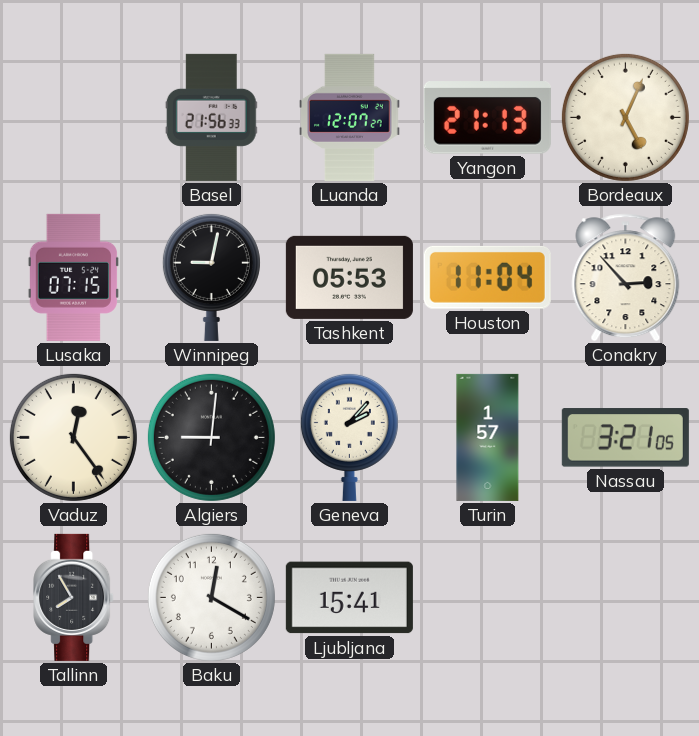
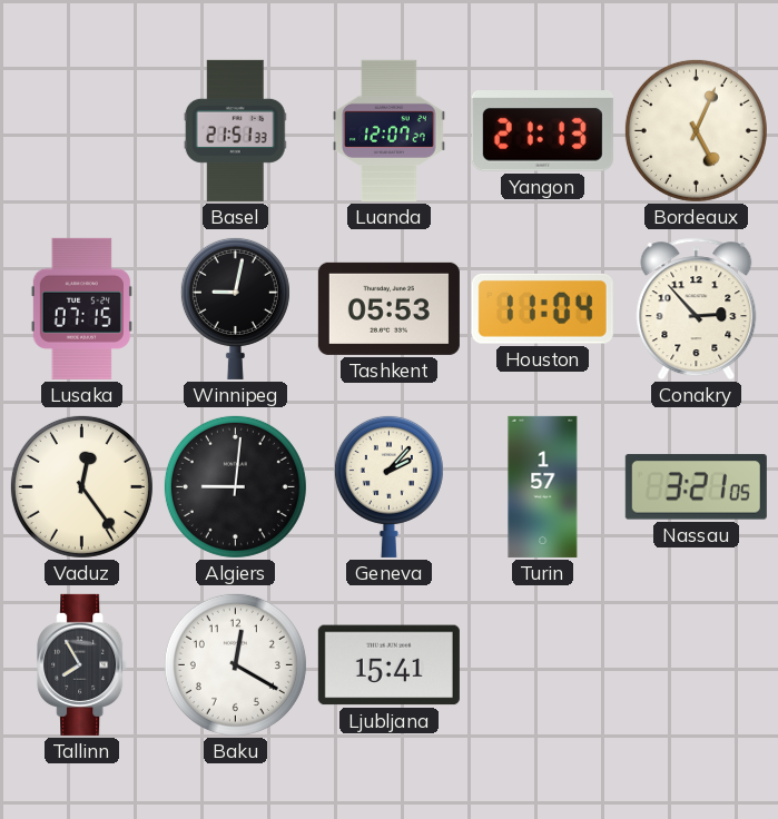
Basel: 21:56 -> 21:51
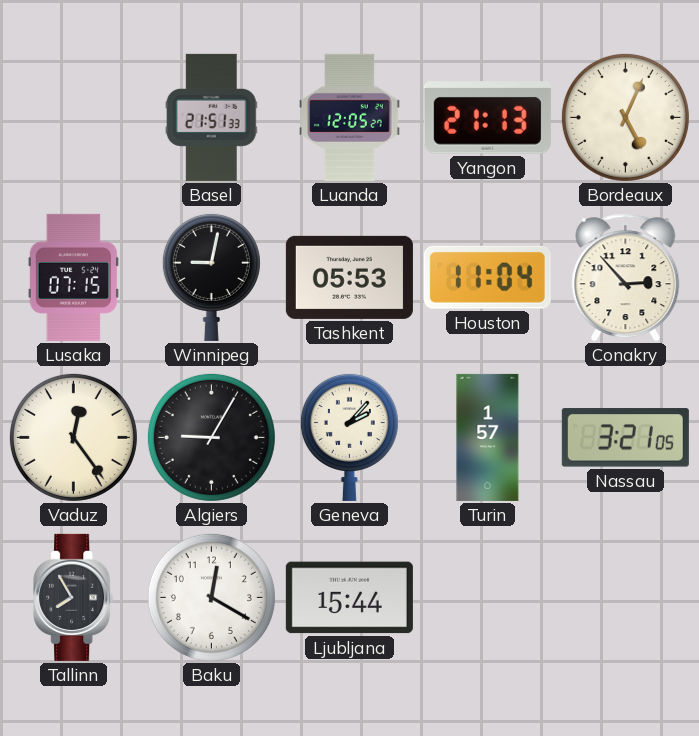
Luanda: 12:07 -> 12:05
Algiers: 9:01 -> 9:05
Ljubljana: 15:41 -> 15:44
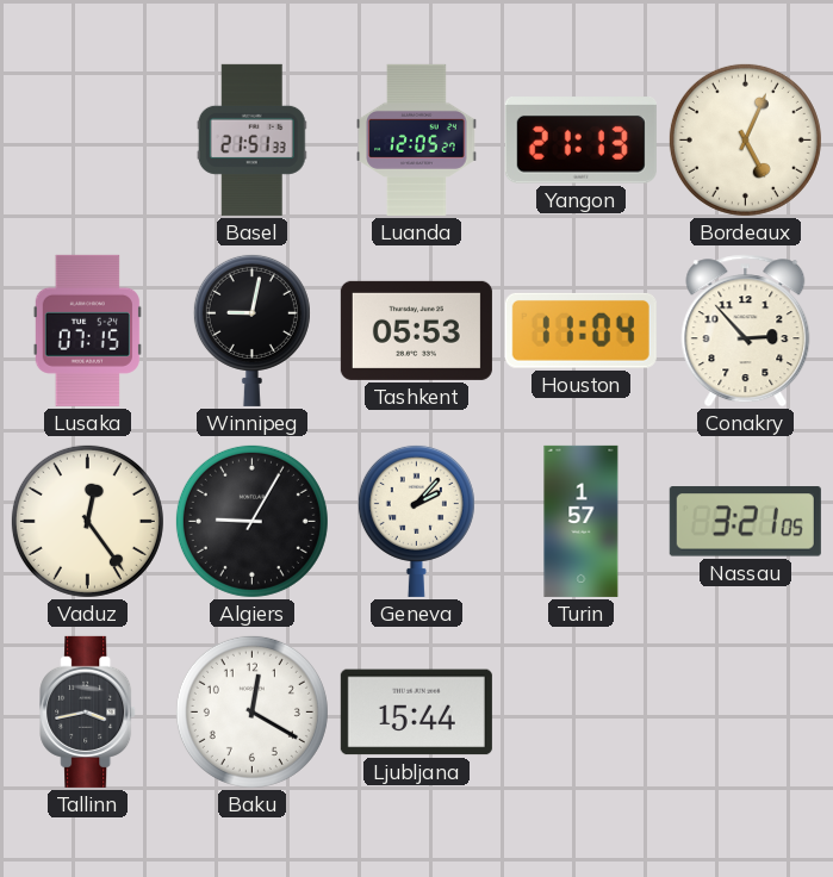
Tallinn: 7:55 -> 3:43
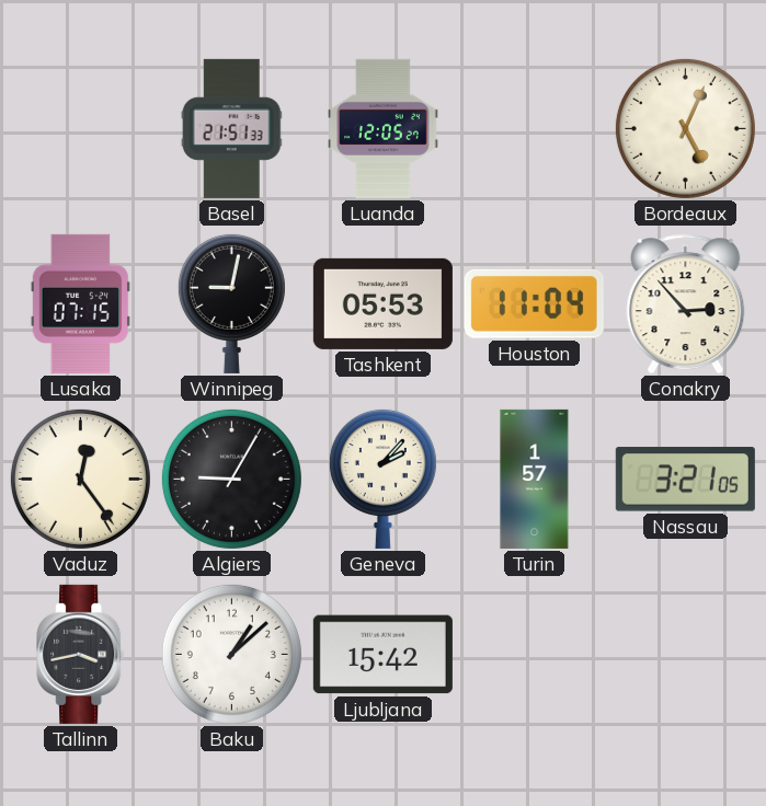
Yangon: 21:13 -> none
Baku: 12:20 -> 1:08
Ljubljana: 15:44 -> 15:42
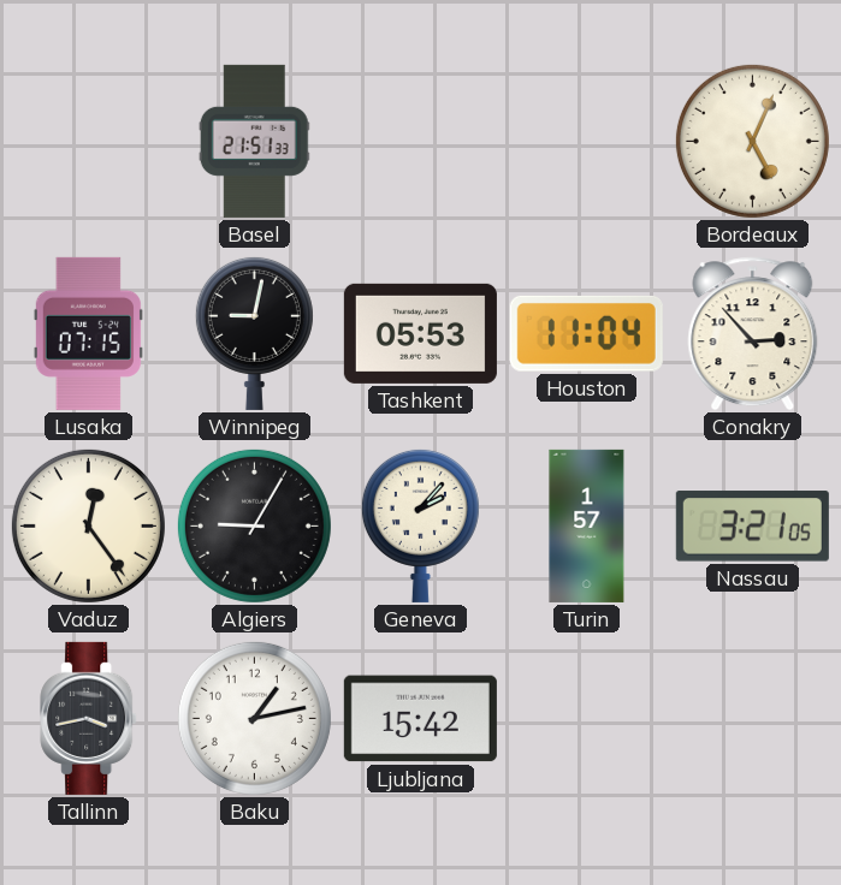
Luanda: 12:05 -> none
Baku: 1:08 -> 1:13
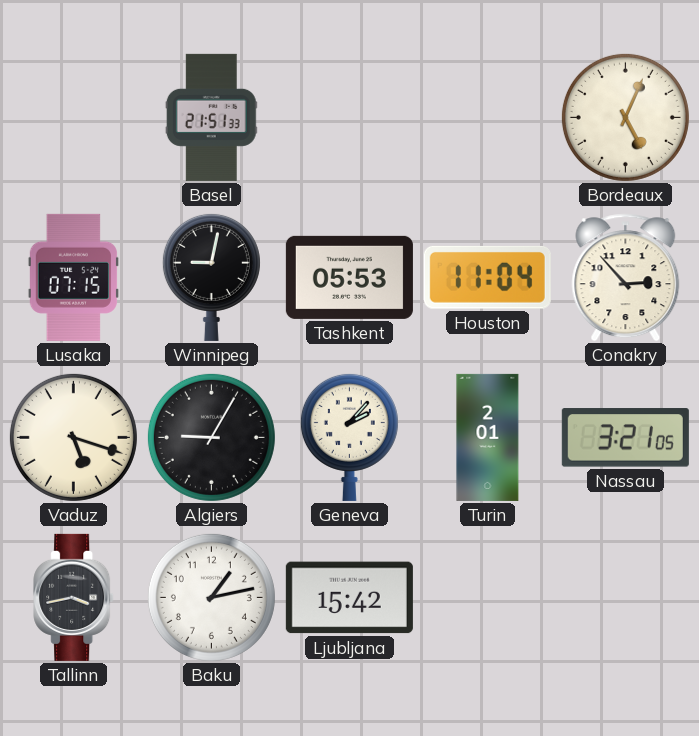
Vaduz: 12:24 -> 5:18
Turin: 1:57 -> 2:01
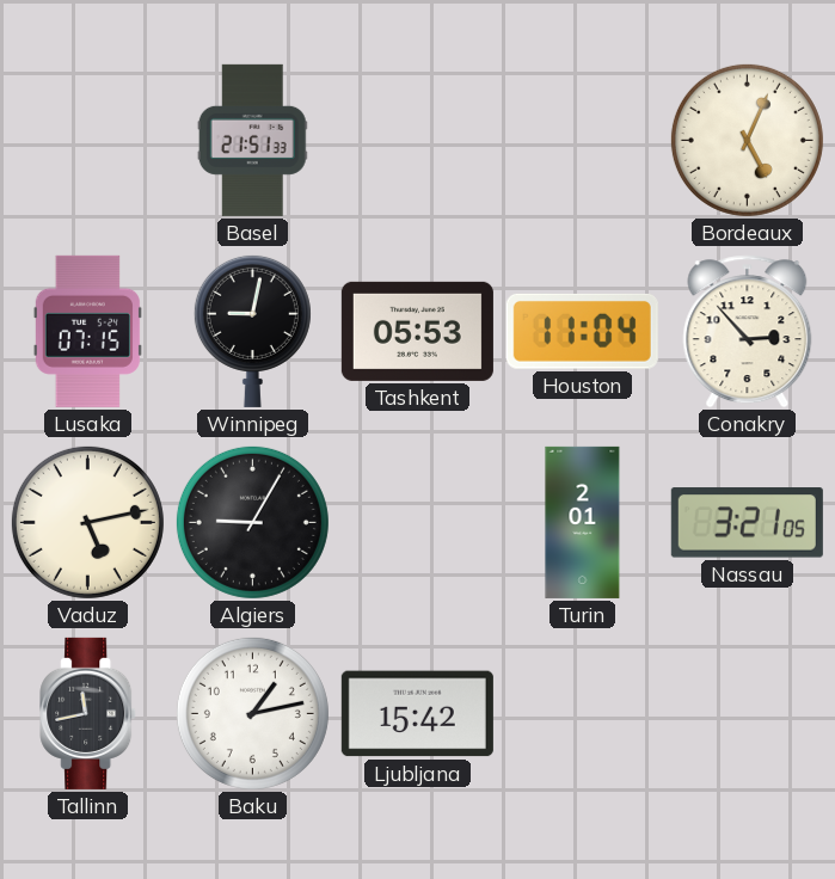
Vaduz: 5:18 -> 5:13
Geneva: 2:07 -> none
Tallinn: 3:43 -> 11:43
